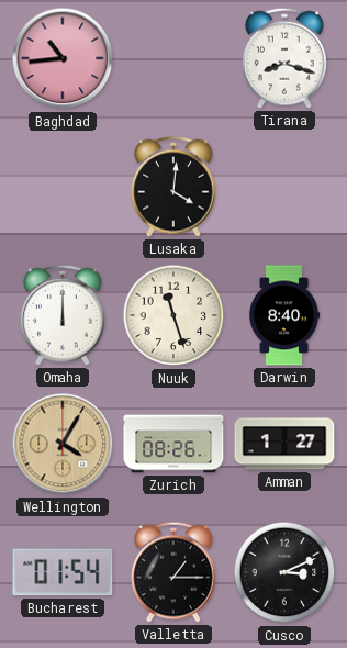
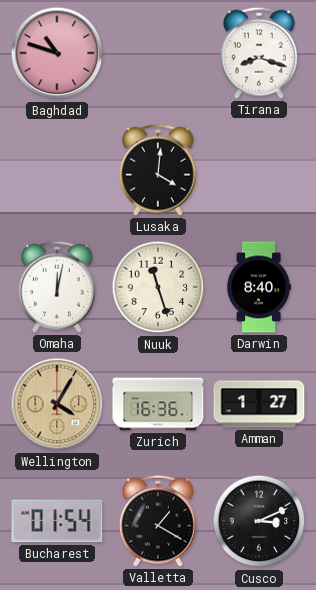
Baghdad: 10:44 -> 10:48
Omaha: 12:00 -> 12:02
Zurich: 08:26 -> 16:36
Valletta: 1:15 -> 1:20
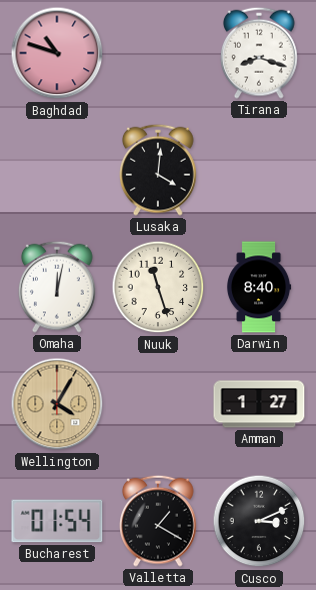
Zurich: 16:36 -> none
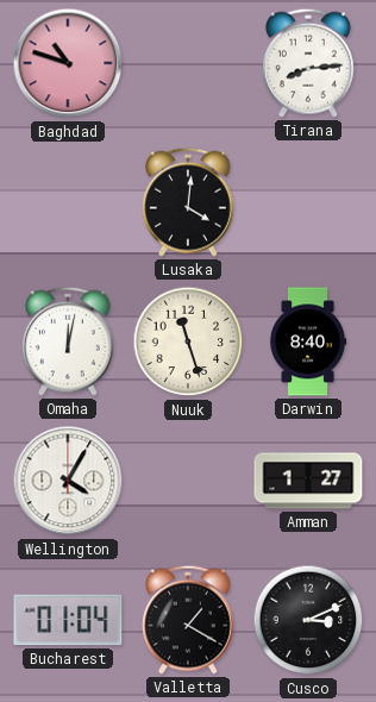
Tirana: 8:18 -> 8:14
Wellington dial: champagne -> white
Bucharest: 01:54 -> 01:04
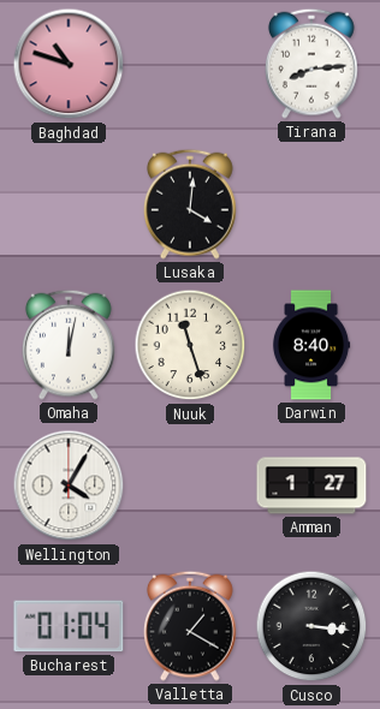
Cusco: 3:11 -> 3:16
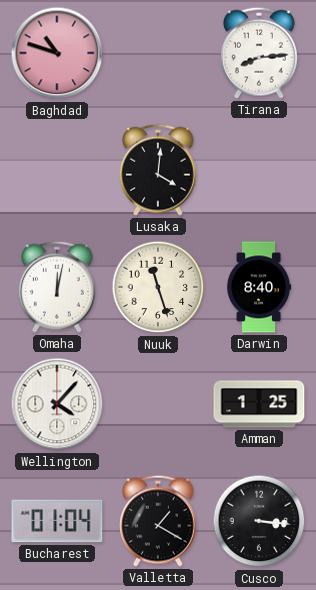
Wellington: 4:05 -> 4:07
Amman: 1:27 -> 1:25
